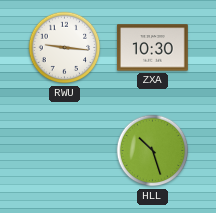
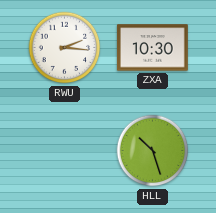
RWU: 9:16 -> 2:16
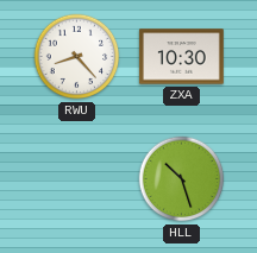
RWU: 2:16 -> 8:23
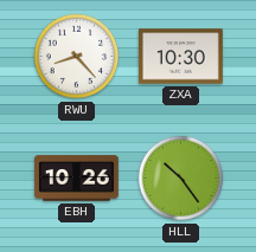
EBH: none -> 10:26
HLL: 10:27 -> 10:24
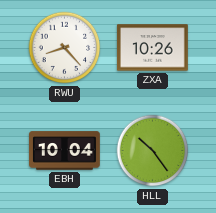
ZXA: 10:30 -> 10:26
EBH: 10:26 -> 10:04
